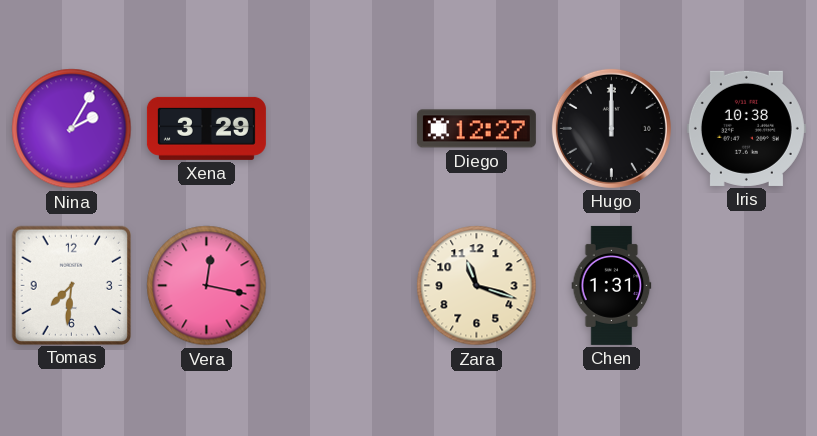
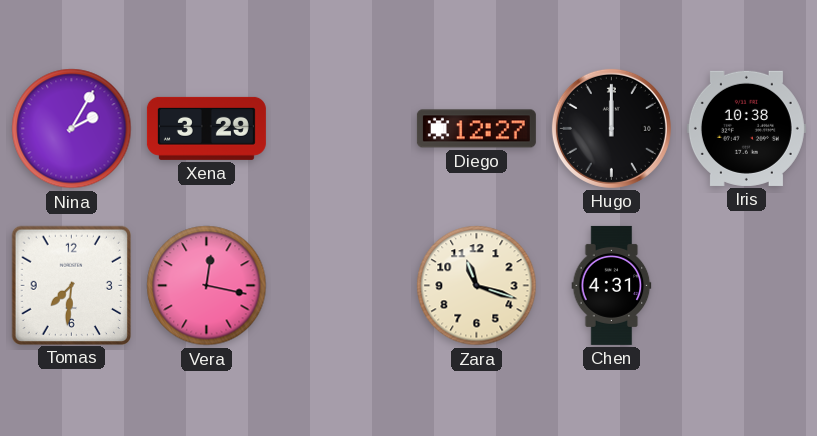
Chen: 1:31 -> 4:31
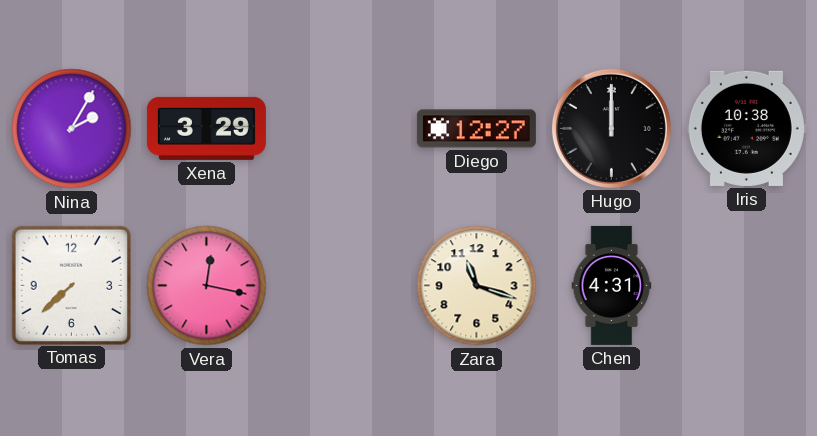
Tomas: 7:31 -> 7:38
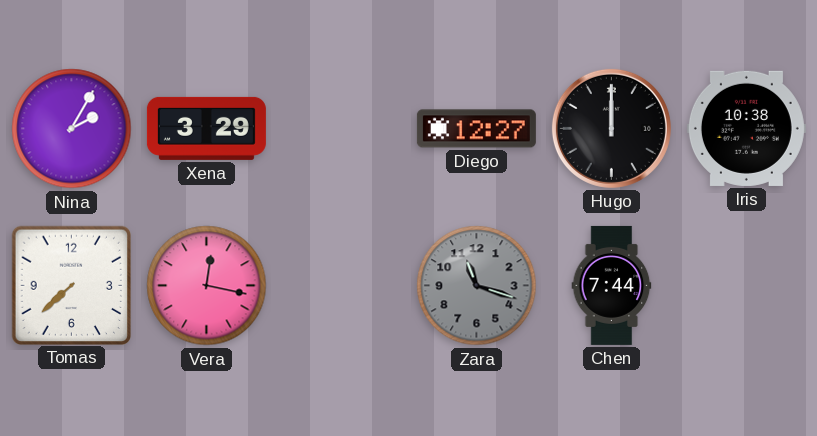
Zara dial: cream -> grey
Chen: 4:31 -> 7:44
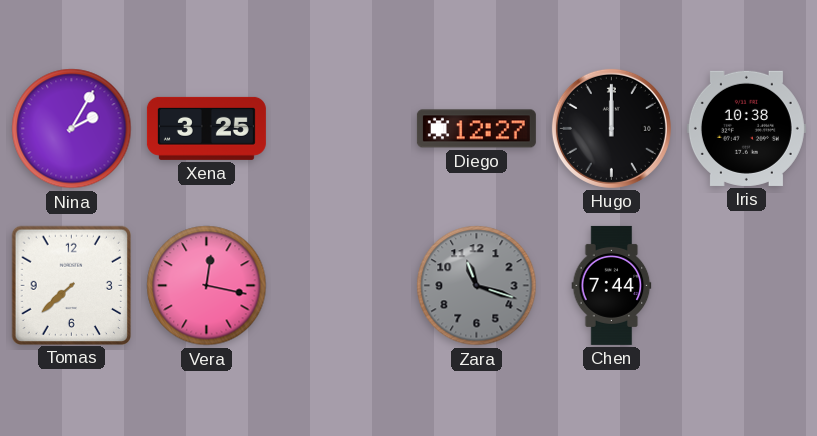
Xena: 3:29 -> 3:25
